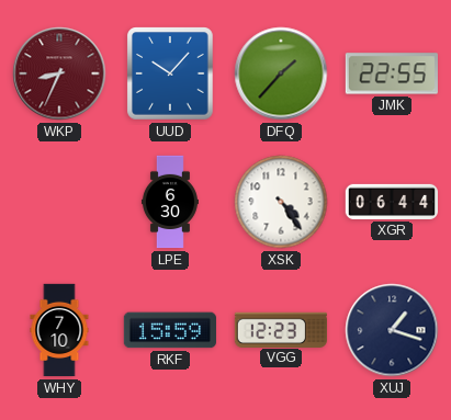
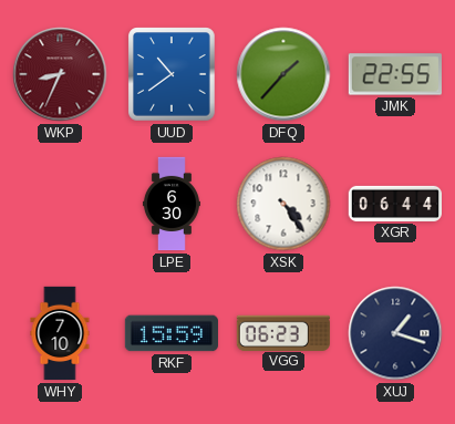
UUD: 10:07 -> 10:39
VGG: 12:23 -> 06:23
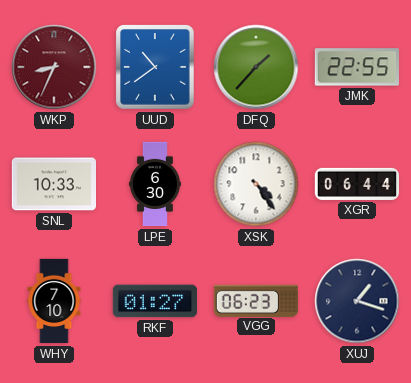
SNL: none -> 10:33
RKF: 15:59 -> 01:27
